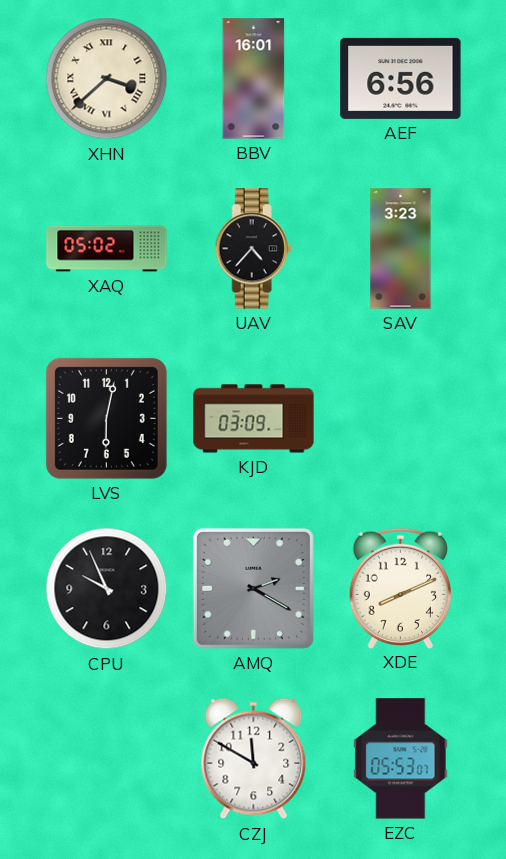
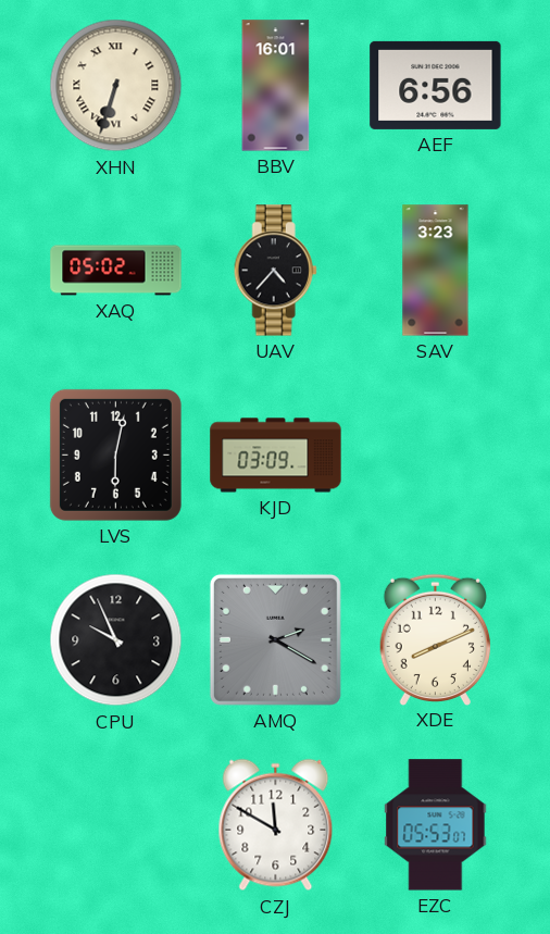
XHN: 3:38 -> 6:33
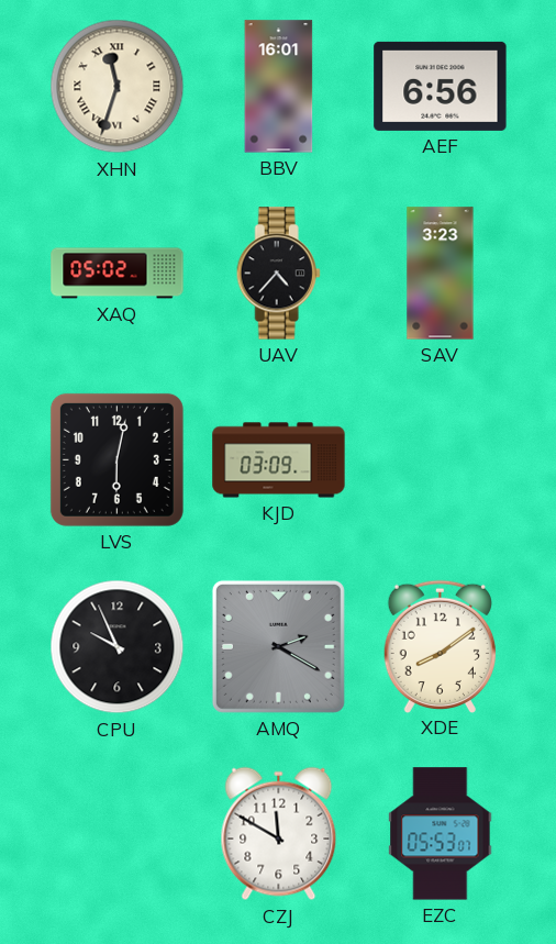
XHN: 6:33 -> 11:33
XDE: 8:11 -> 8:09
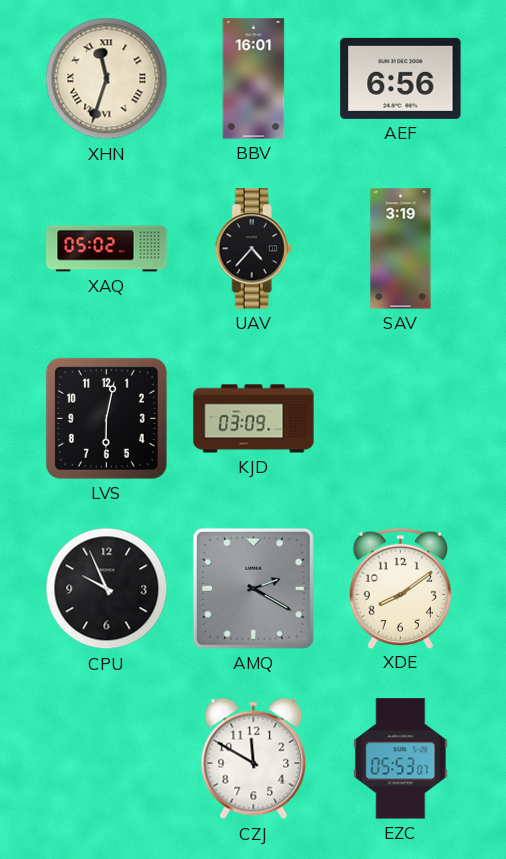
SAV: 3:23 -> 3:19
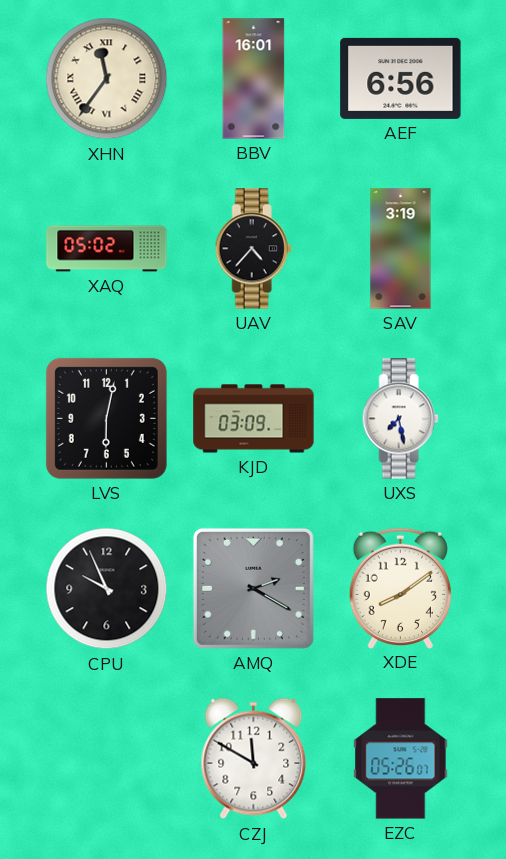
XHN: 11:33 -> 11:36
UXS: none -> 7:28
EZC: 05:53 -> 05:26
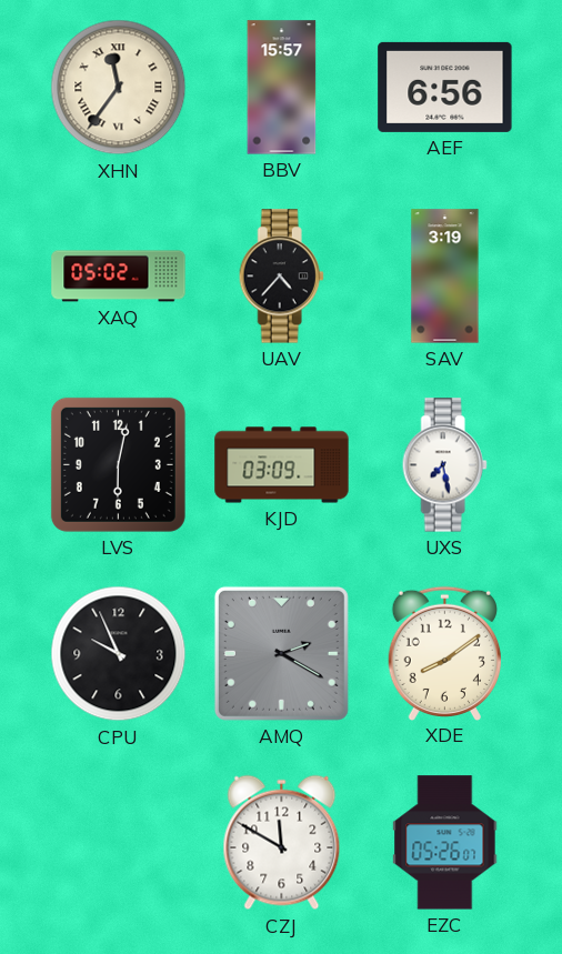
BBV: 16:01 -> 15:57
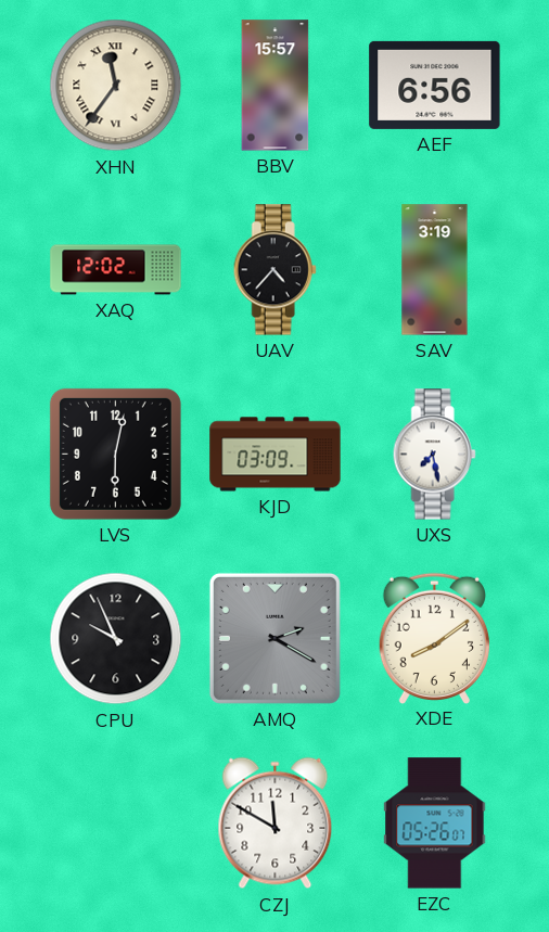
XAQ: 05:02 -> 12:02
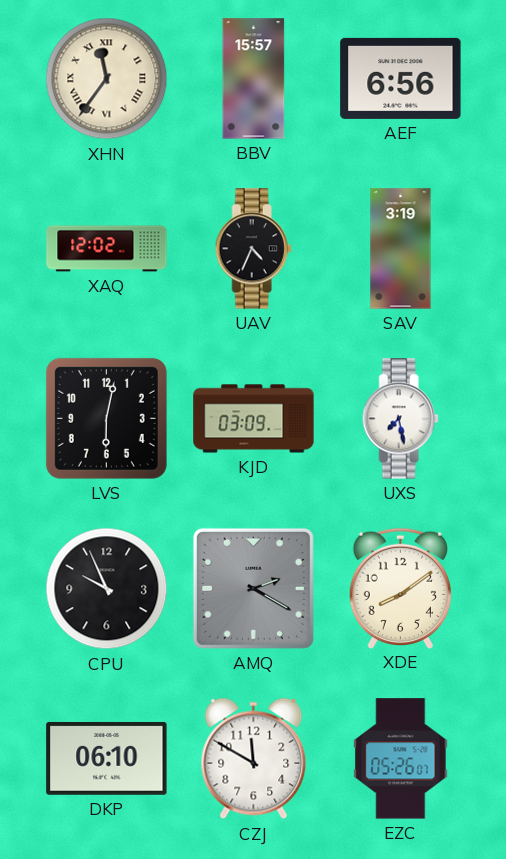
UAV: 4:37 -> 4:34
DKP: none -> 06:10
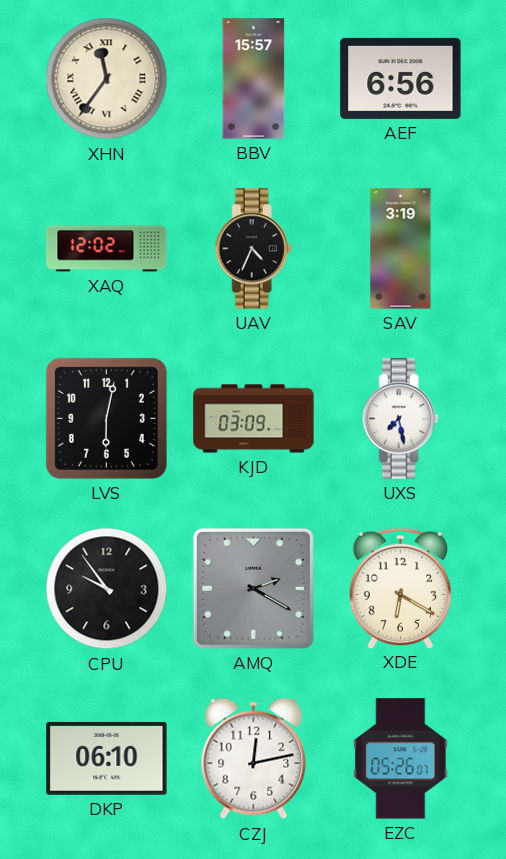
CPU: 9:56 -> 9:54
XDE: 8:09 -> 6:20
CZJ: 11:50 -> 12:13
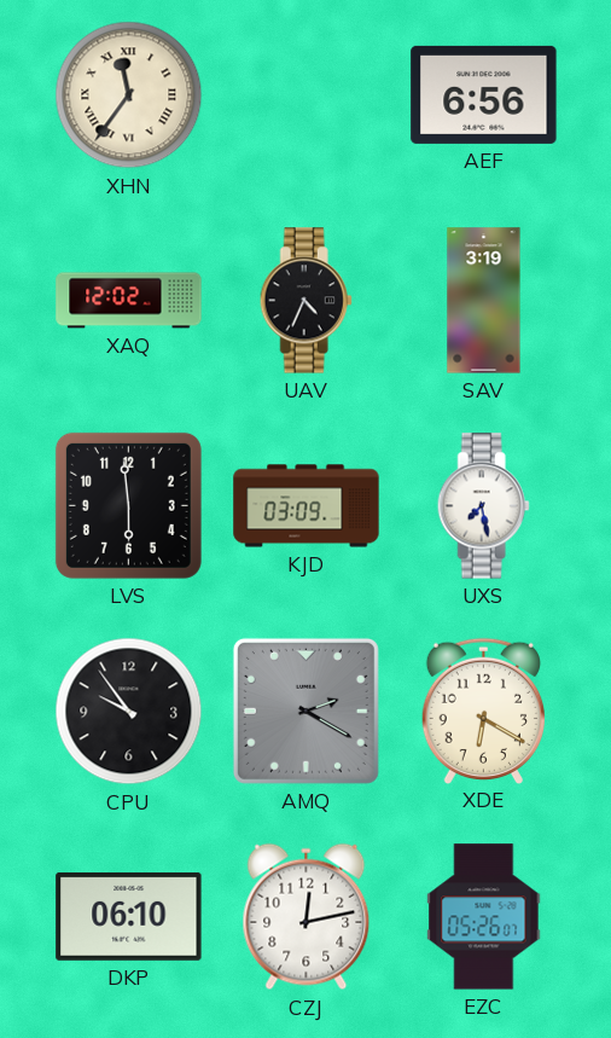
BBV: 15:57 -> none
LVS: 6:02 -> 5:59
